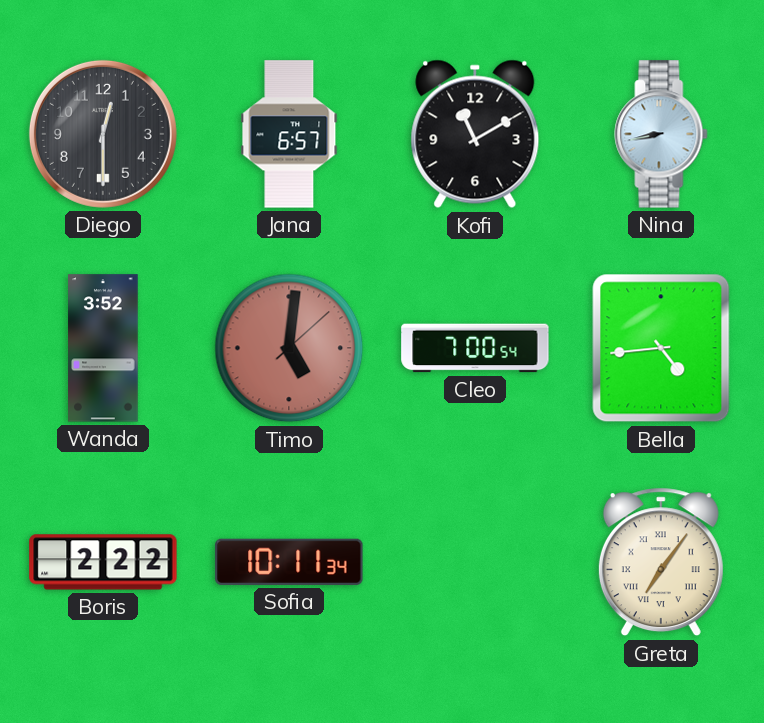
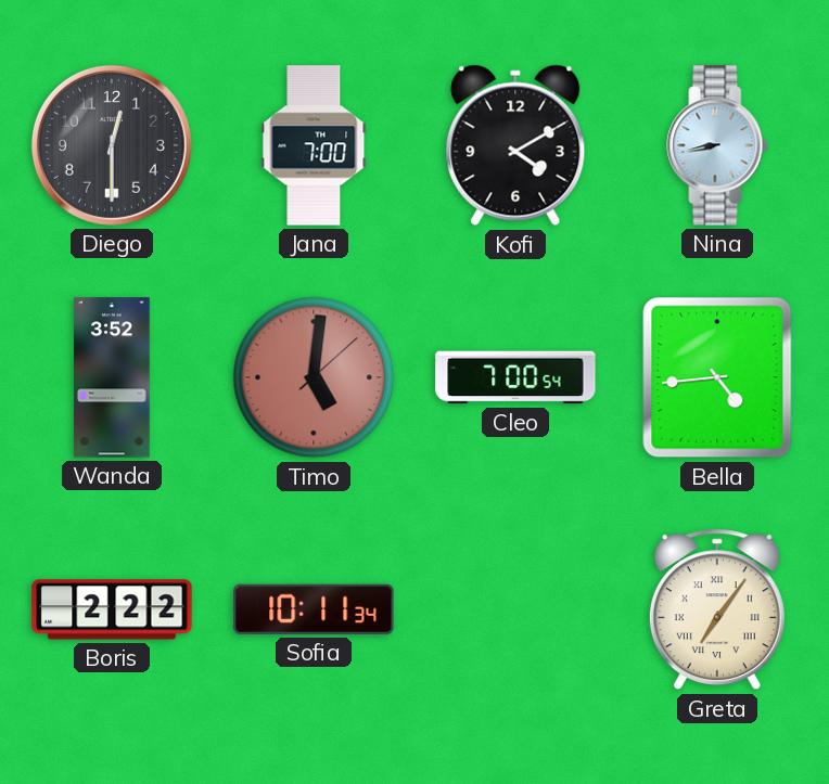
Jana: 6:57 -> 7:00
Kofi: 11:10 -> 4:10
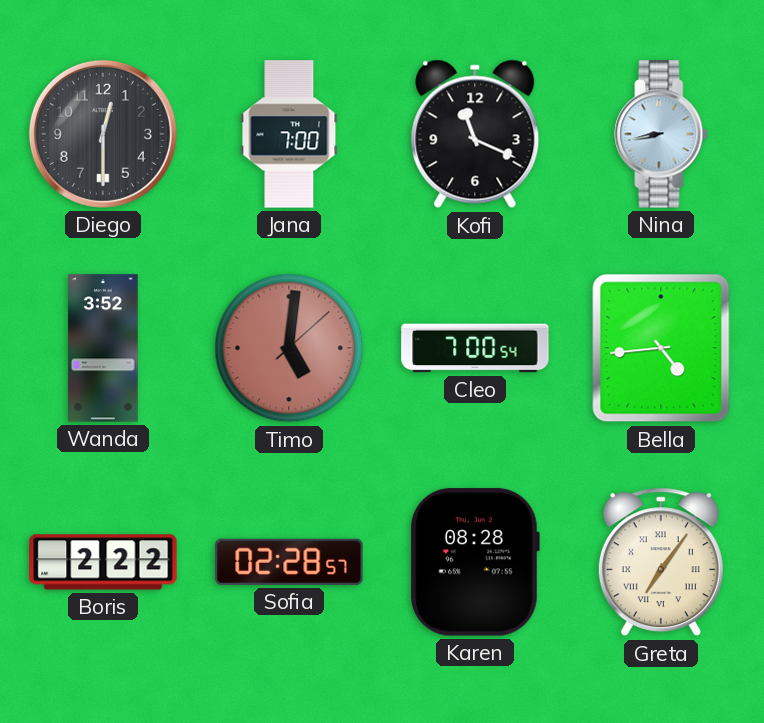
Kofi: 4:10 -> 11:19
Sofia: 10:11 -> 02:28
Karen: none -> 08:28
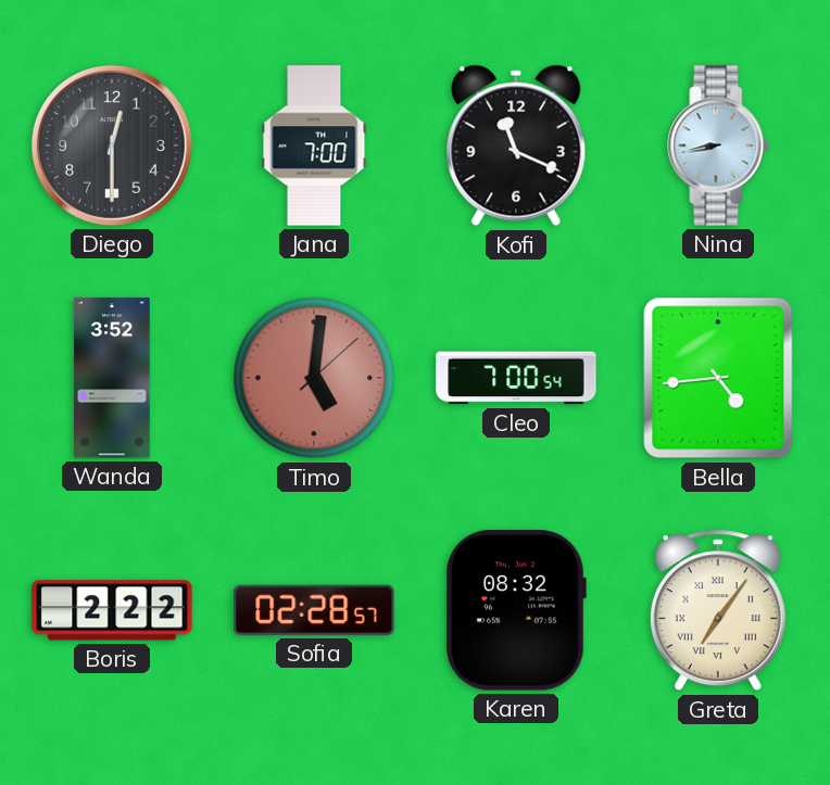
Karen: 08:28 -> 08:32
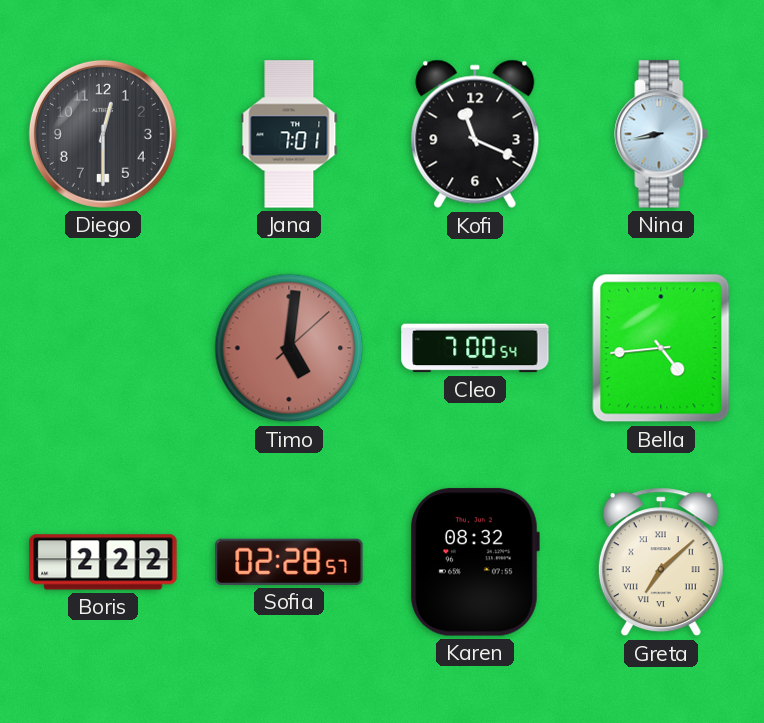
Jana: 7:00 -> 7:01
Wanda: 3:52 -> none
Greta: 7:06 -> 7:08
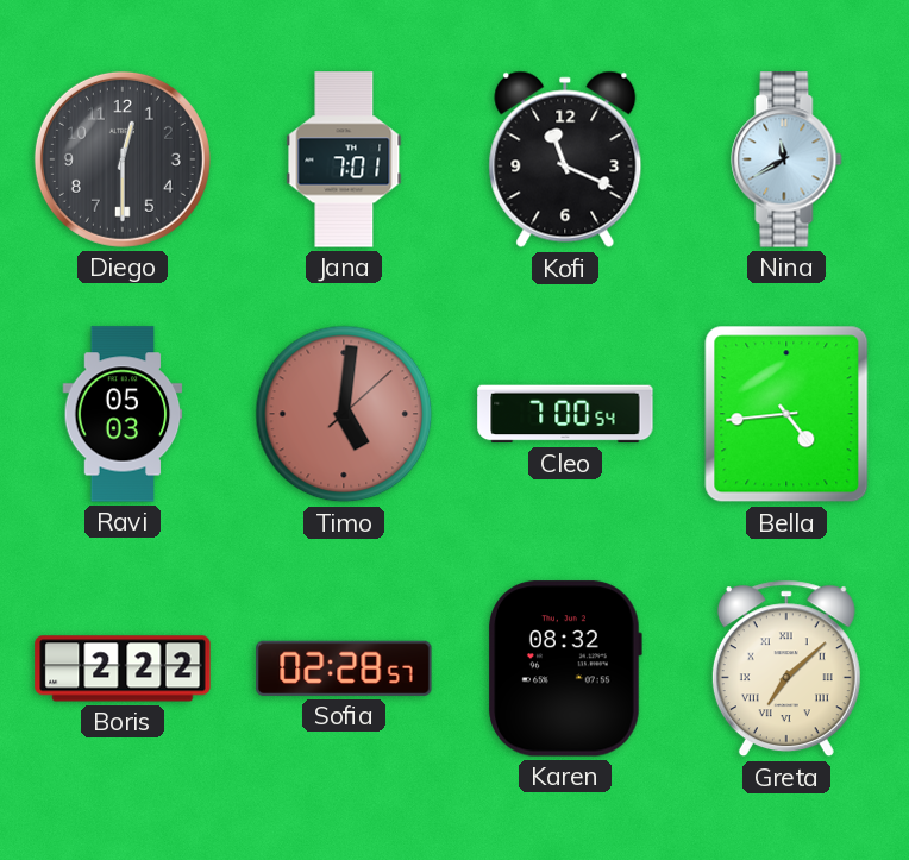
Nina: 8:43 -> 11:40
Ravi: none -> 05:03
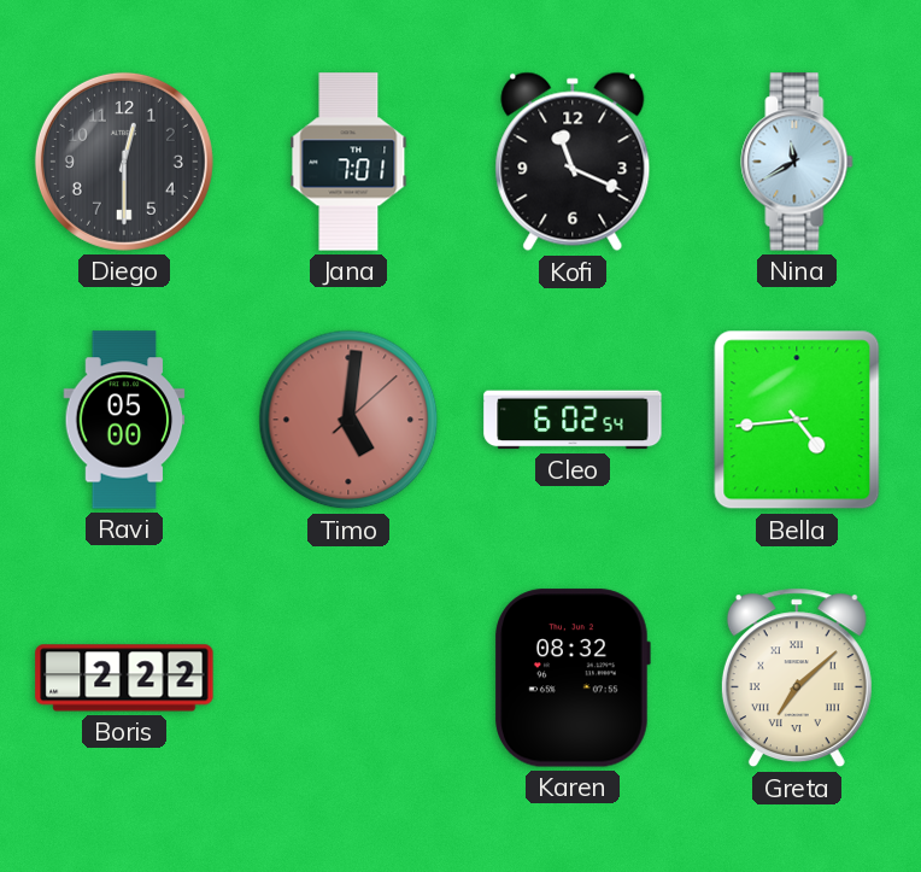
Ravi: 05:03 -> 05:00
Cleo: 7:00 -> 6:02
Sofia: 02:28 -> none
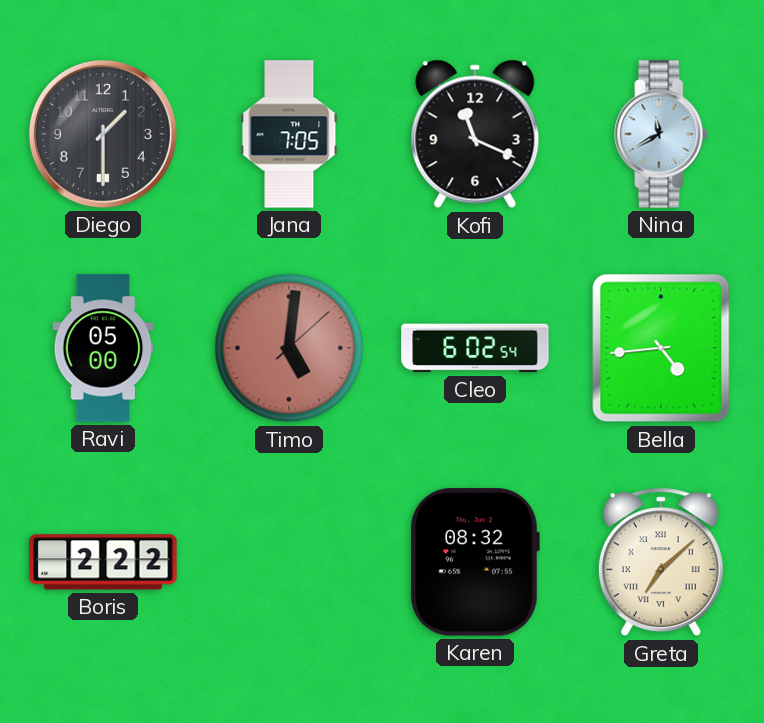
Diego: 12:30 -> 1:30
Jana: 7:01 -> 7:05
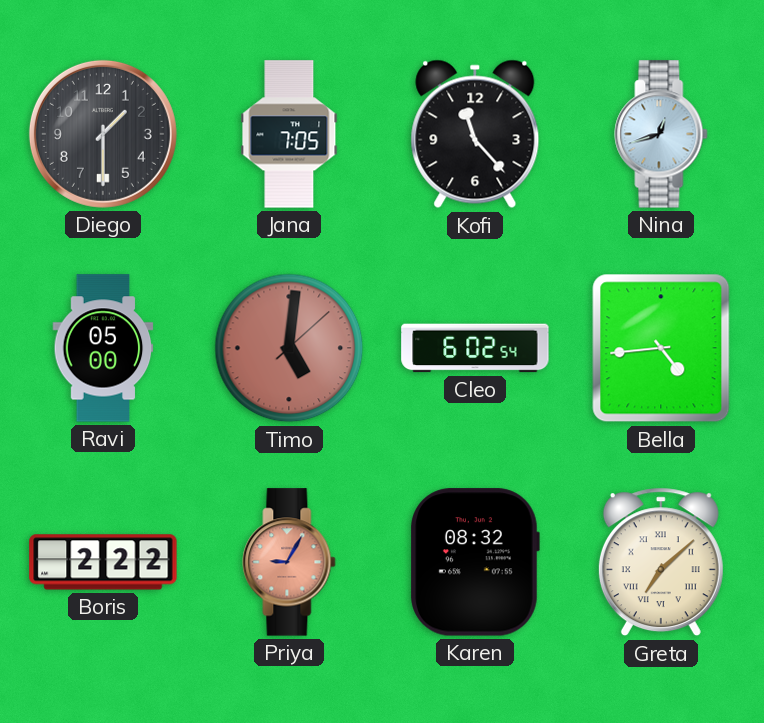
Kofi: 11:19 -> 11:23
Nina: 11:40 -> 12:42
Priya: none -> 9:05
